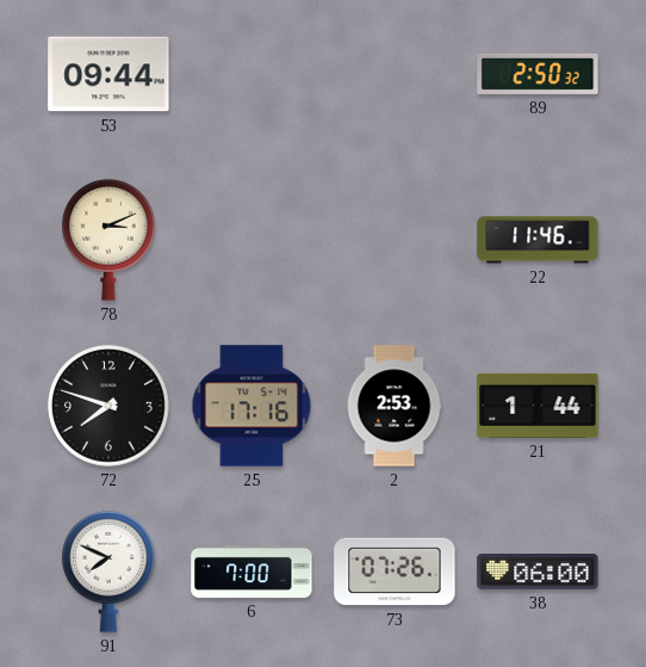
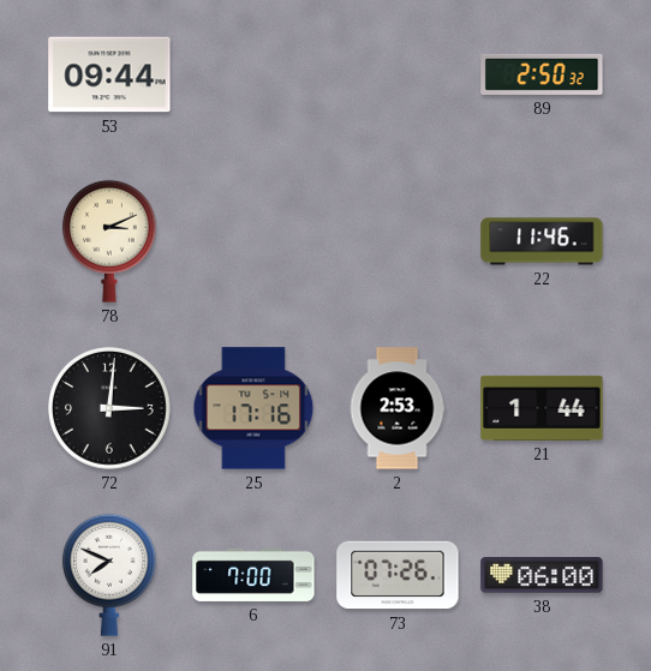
72: 7:48 -> 3:01
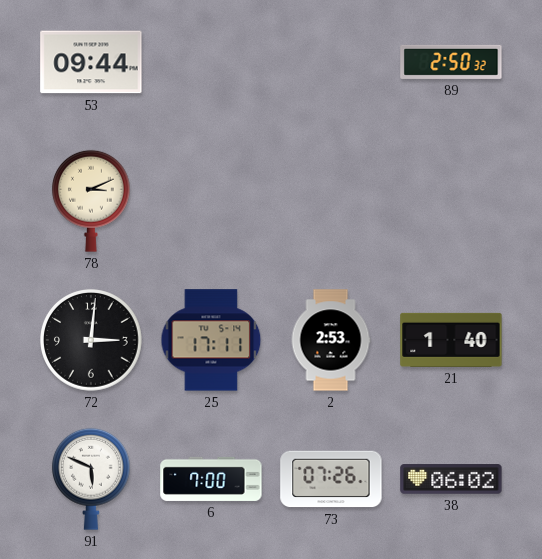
22: 11:46 -> none
25: 17:16 -> 17:11
21: 1:44 -> 1:40
91: 7:49 -> 5:49
38: 06:00 -> 06:02
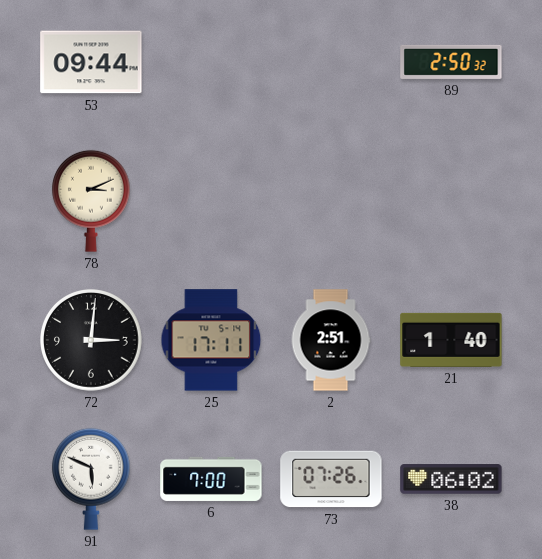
2: 2:53 -> 2:51
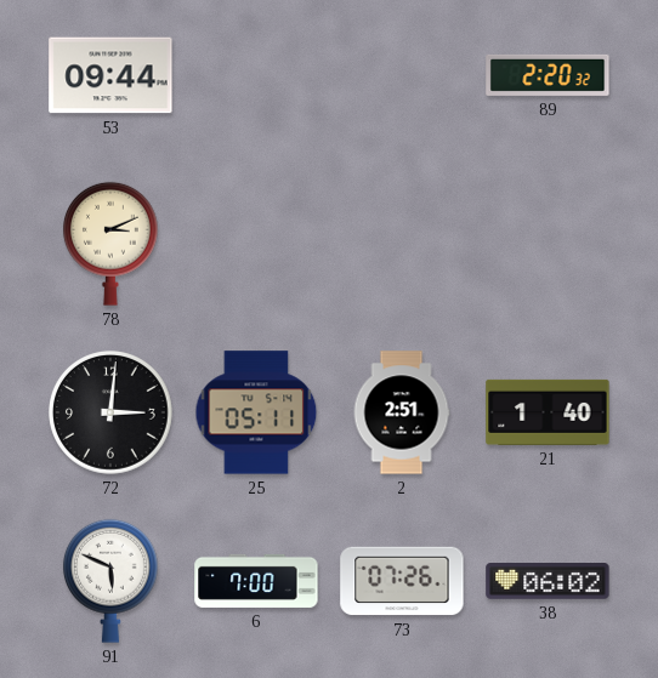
89: 2:50 -> 2:20
25: 17:11 -> 05:11
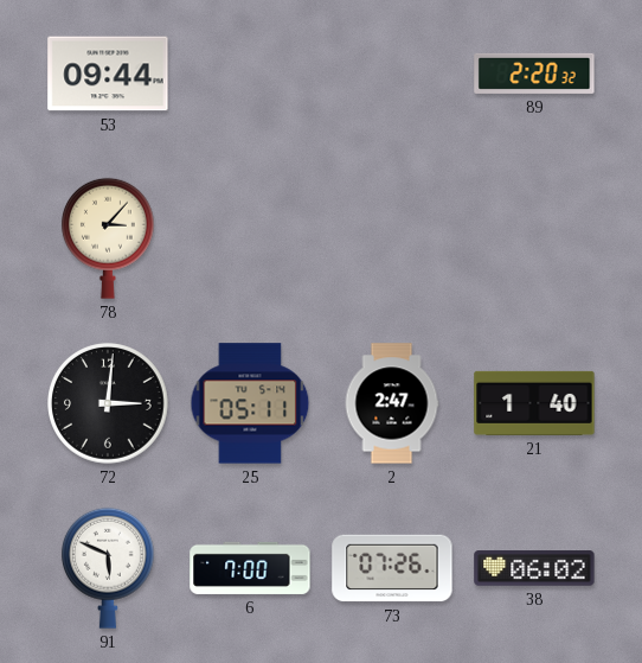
78: 3:11 -> 3:07
2: 2:51 -> 2:47
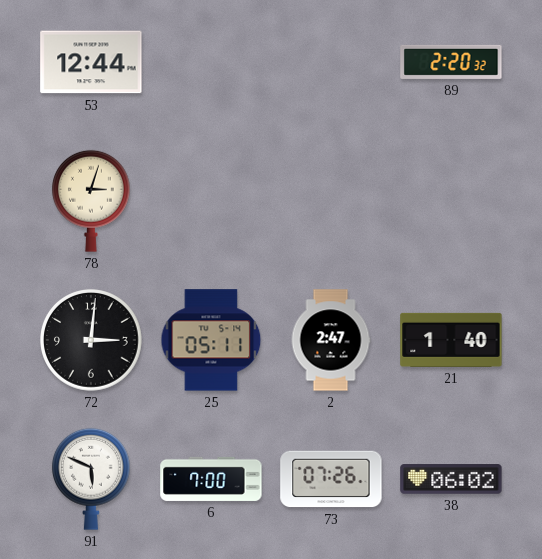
53: 09:44 -> 12:44
78: 3:07 -> 3:03
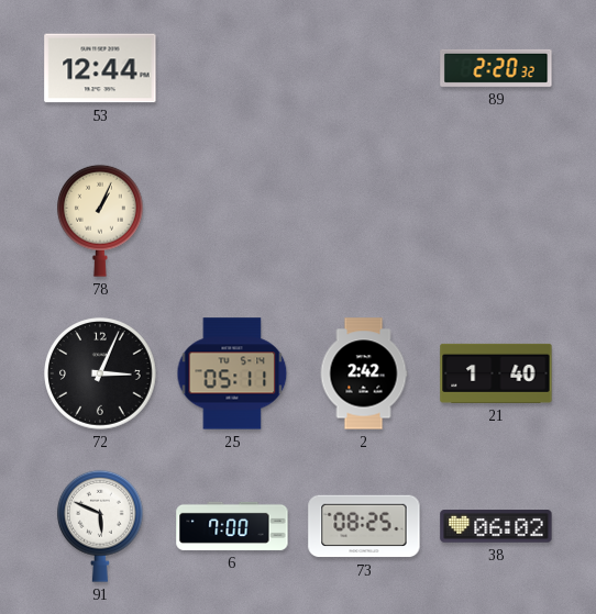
78: 3:03 -> 1:04
72: 3:01 -> 3:04
2: 2:47 -> 2:42
73: 07:26 -> 08:25
